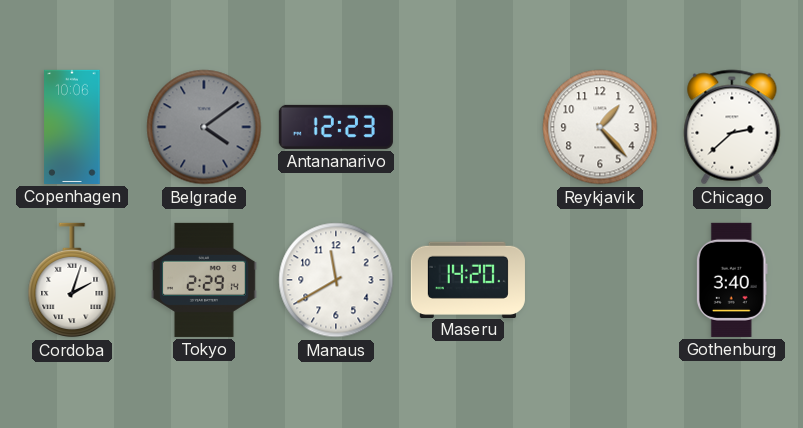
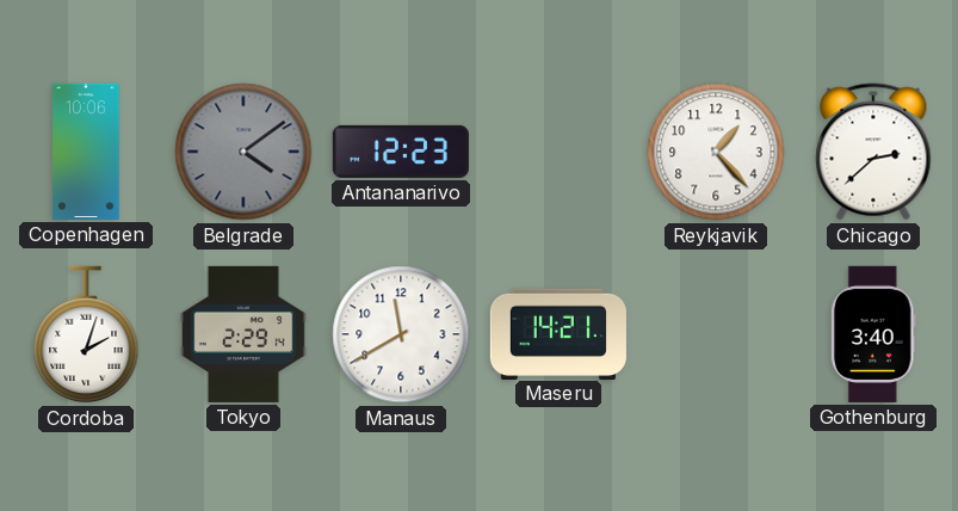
Maseru: 14:20 -> 14:21
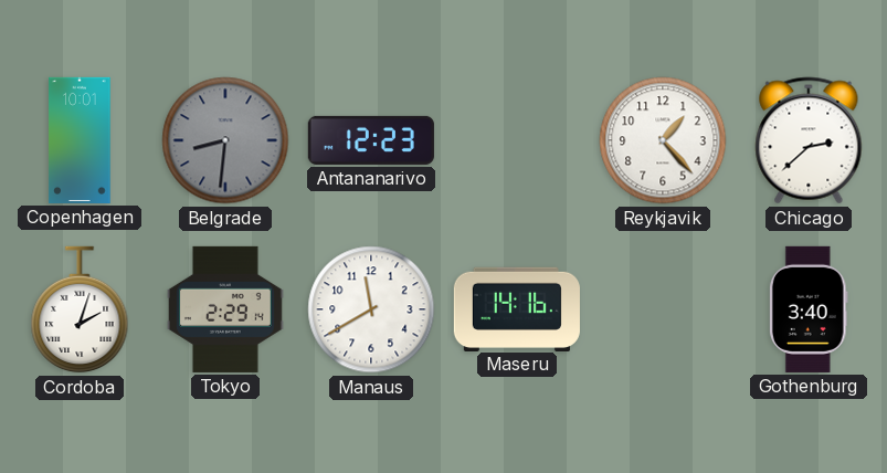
Copenhagen: 10:06 -> 10:01
Belgrade: 4:09 -> 8:31
Maseru: 14:21 -> 14:16
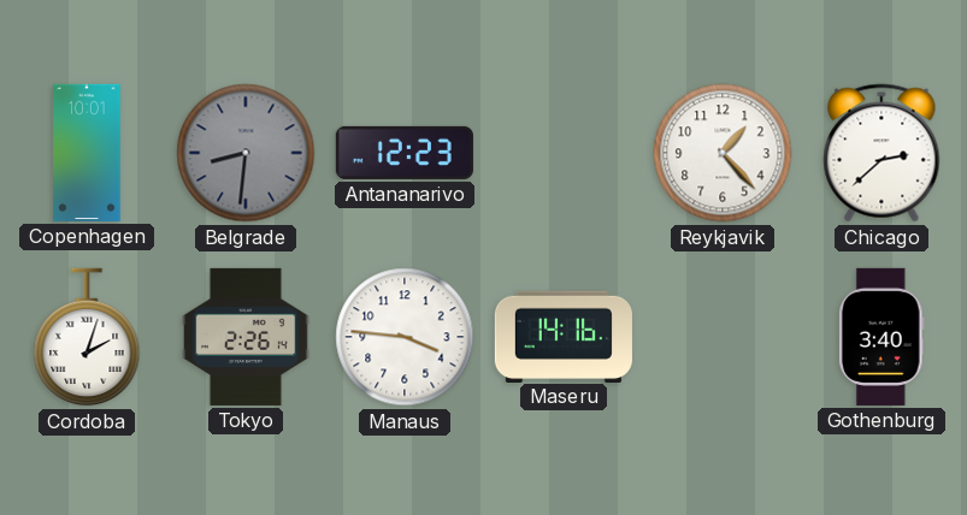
Tokyo: 2:29 -> 2:26
Manaus: 11:40 -> 3:46
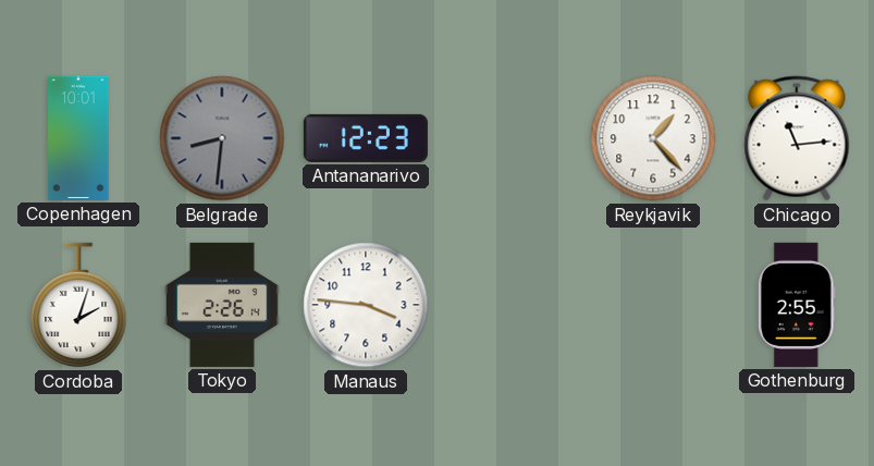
Chicago: 2:38 -> 11:14
Maseru: 14:16 -> none
Gothenburg: 3:40 -> 2:55
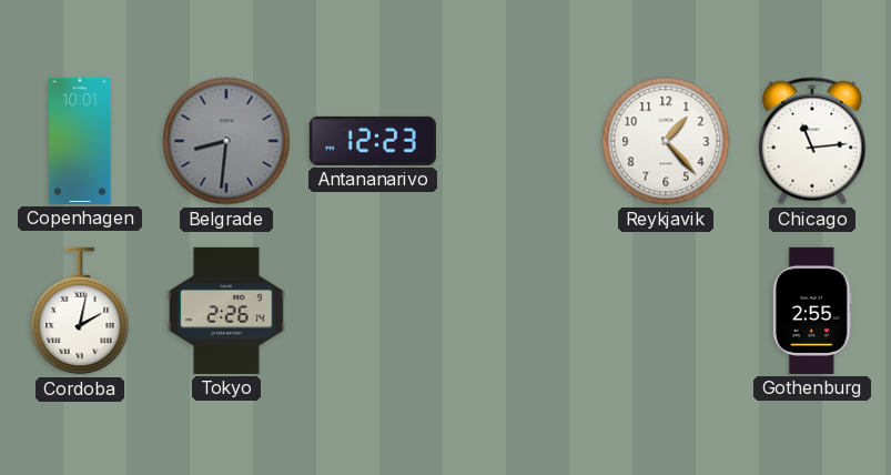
Cordoba: 2:03 -> 2:02
Manaus: 3:46 -> none
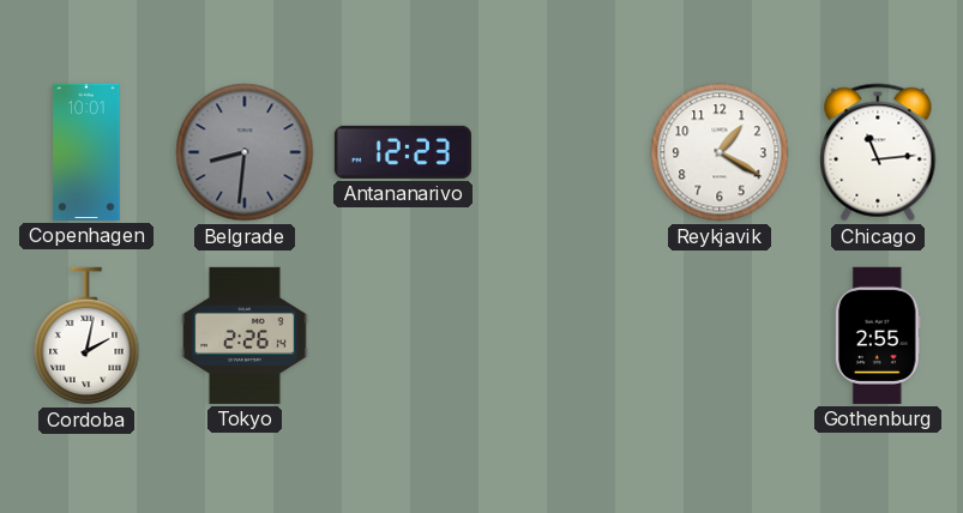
Reykjavik: 1:23 -> 1:20
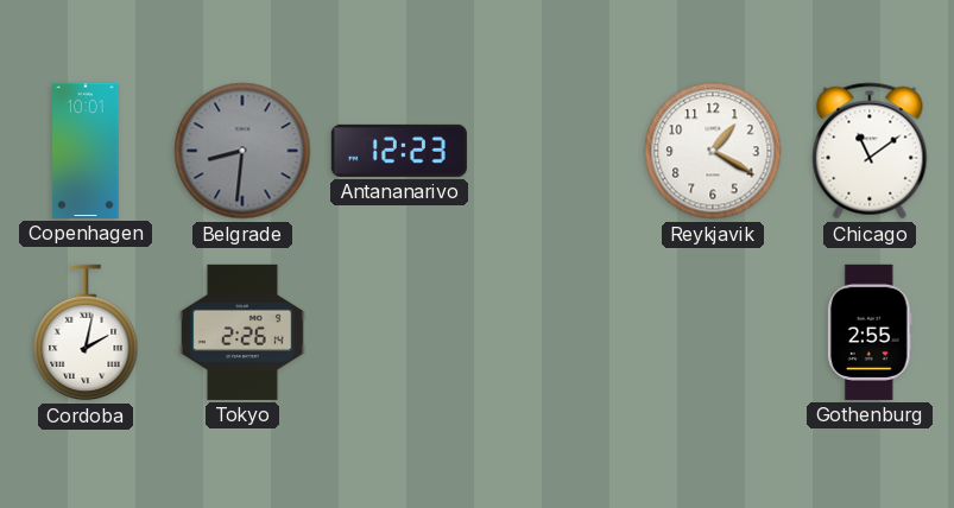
Chicago: 11:14 -> 11:09
